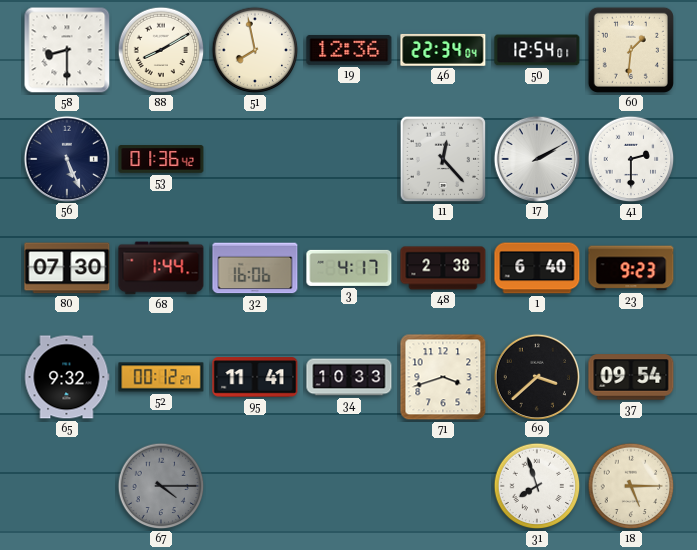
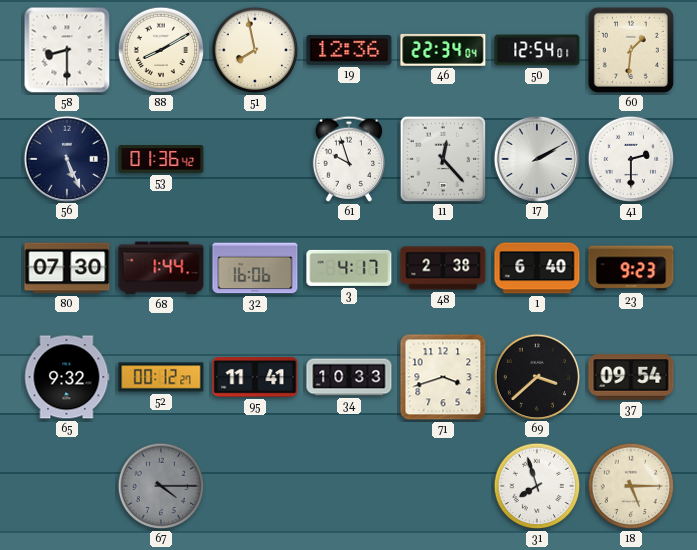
61: none -> 9:57
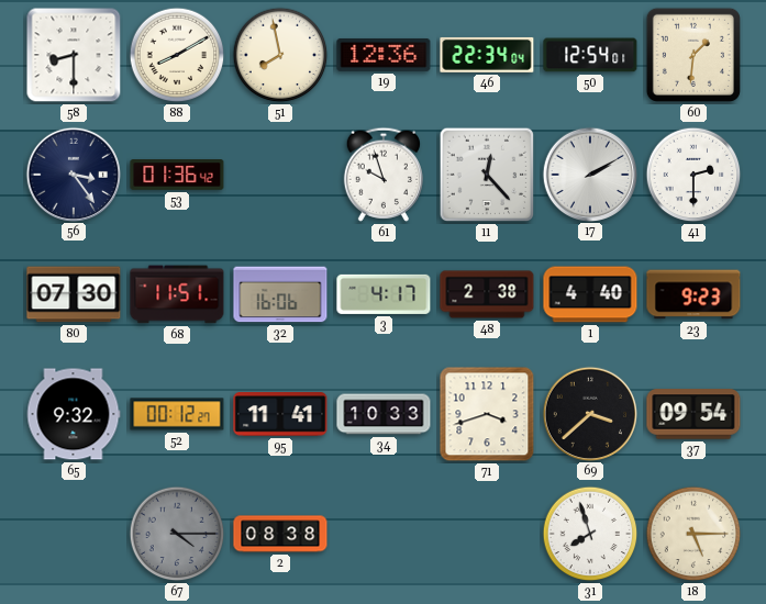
56: 5:26 -> 3:24
68: 1:44 -> 11:51
1: 6:40 -> 4:40
2: none -> 08:38
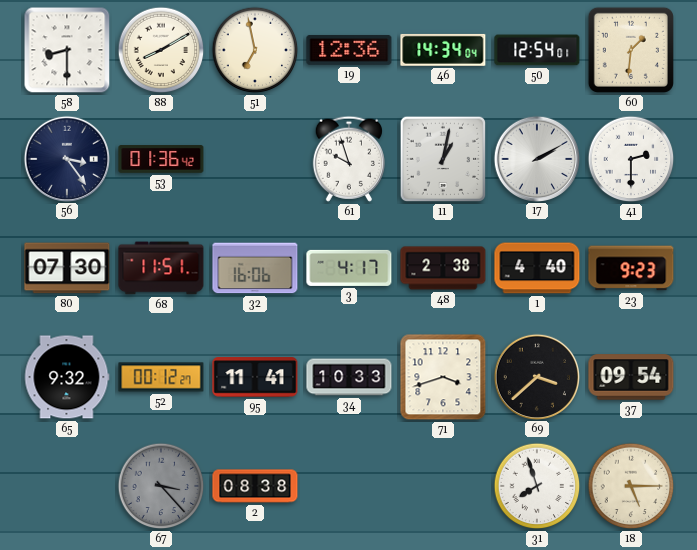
51: 7:58 -> 6:58
46: 22:34 -> 14:34
11: 12:23 -> 1:02
67: 4:15 -> 3:23
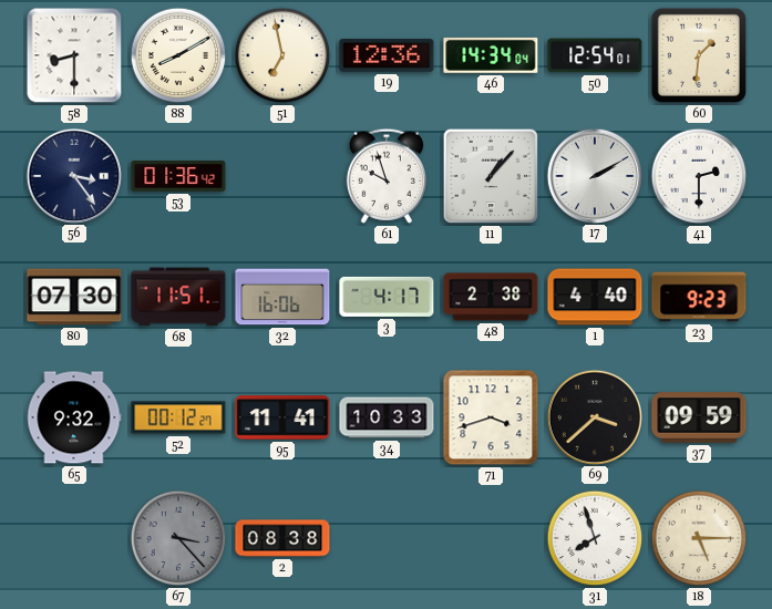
11: 1:02 -> 1:07
37: 09:54 -> 09:59
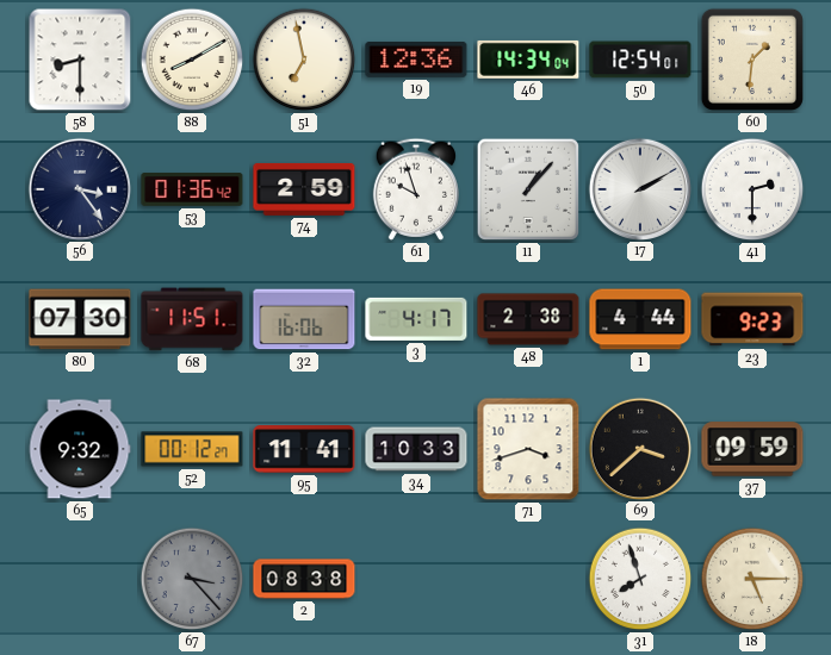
74: none -> 2:59
1: 4:40 -> 4:44
